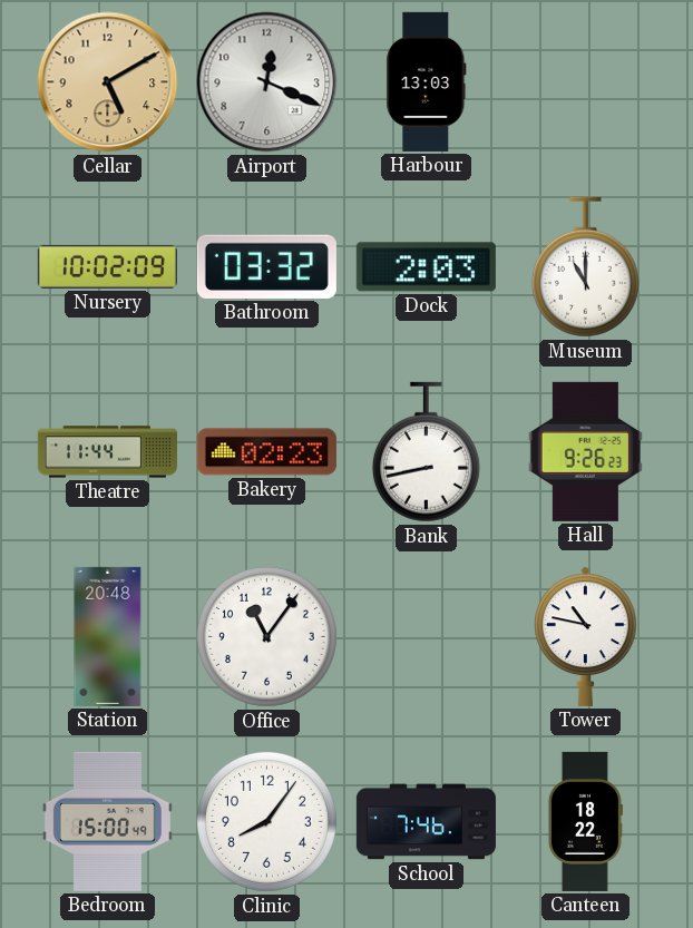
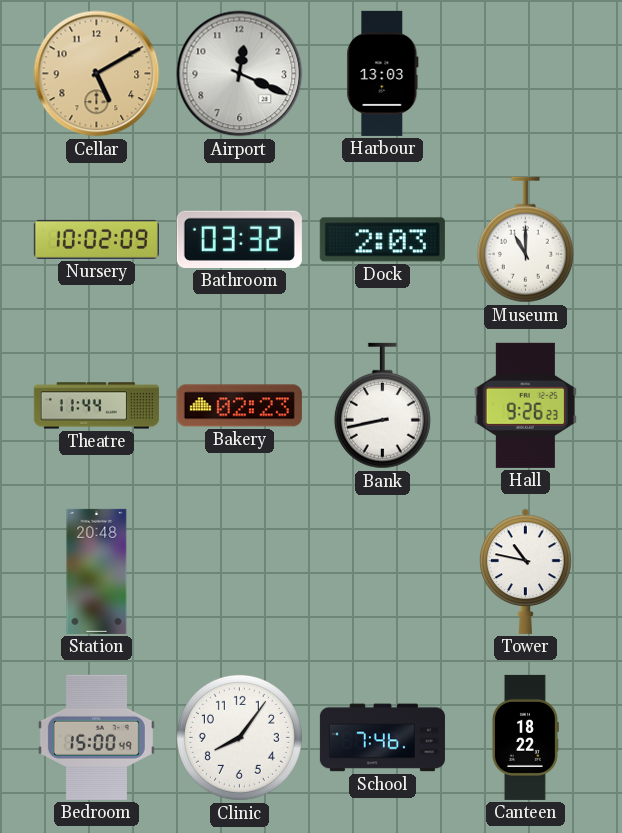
Office: 11:06 -> none
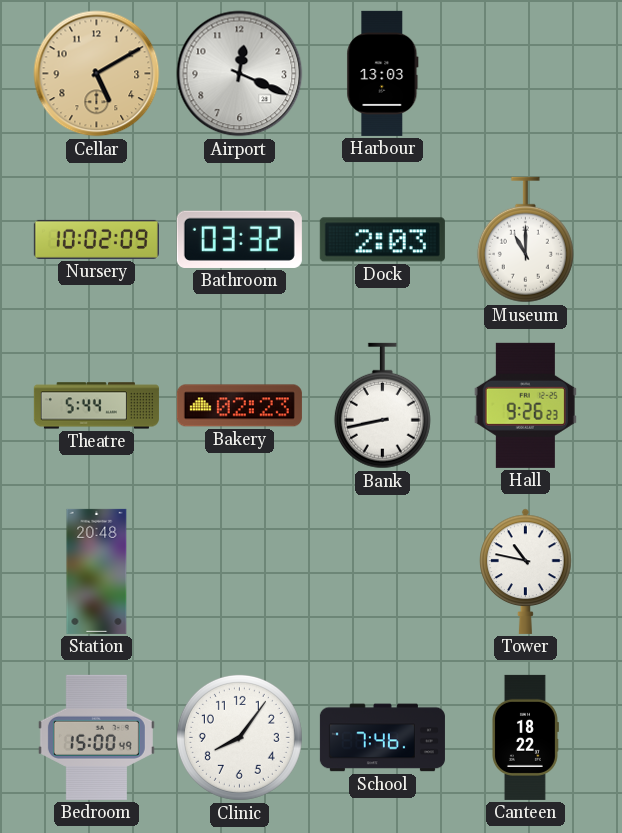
Theatre: 11:44 -> 5:44
